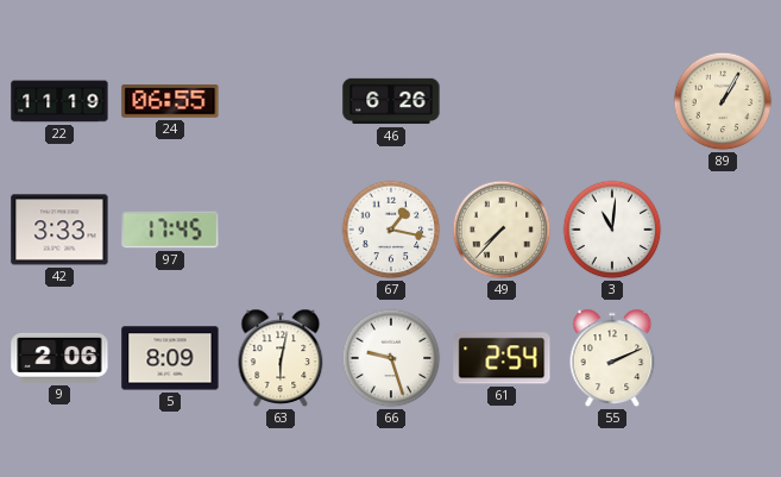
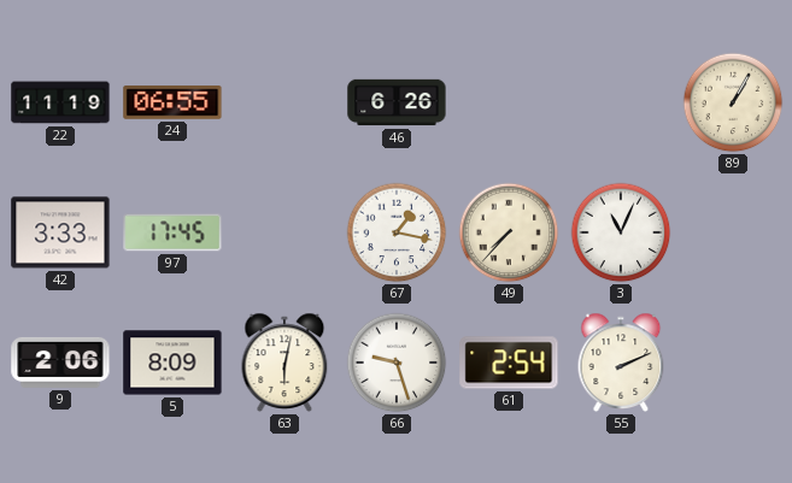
3: 11:01 -> 11:04
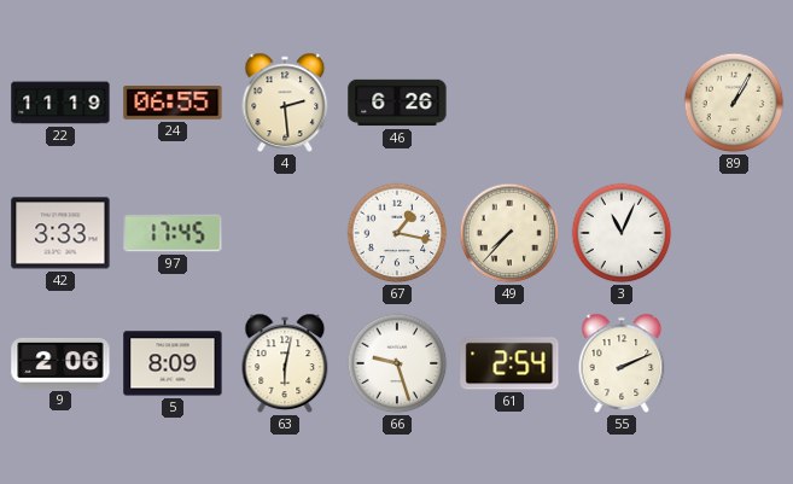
4: none -> 2:29
